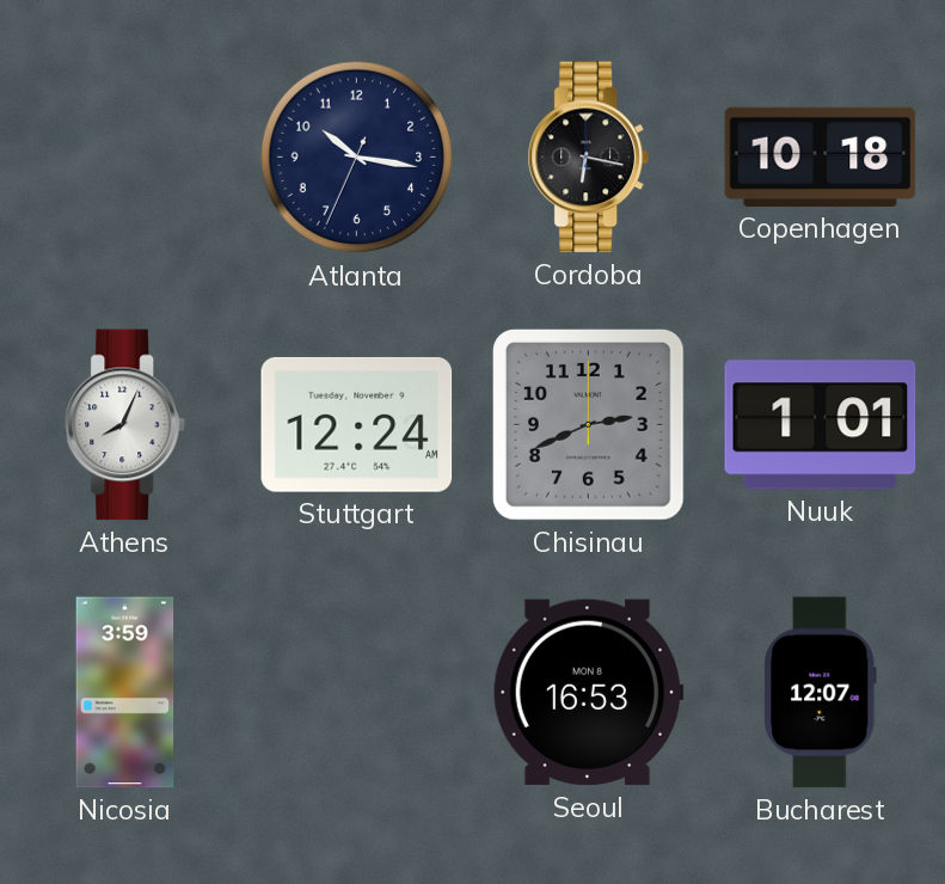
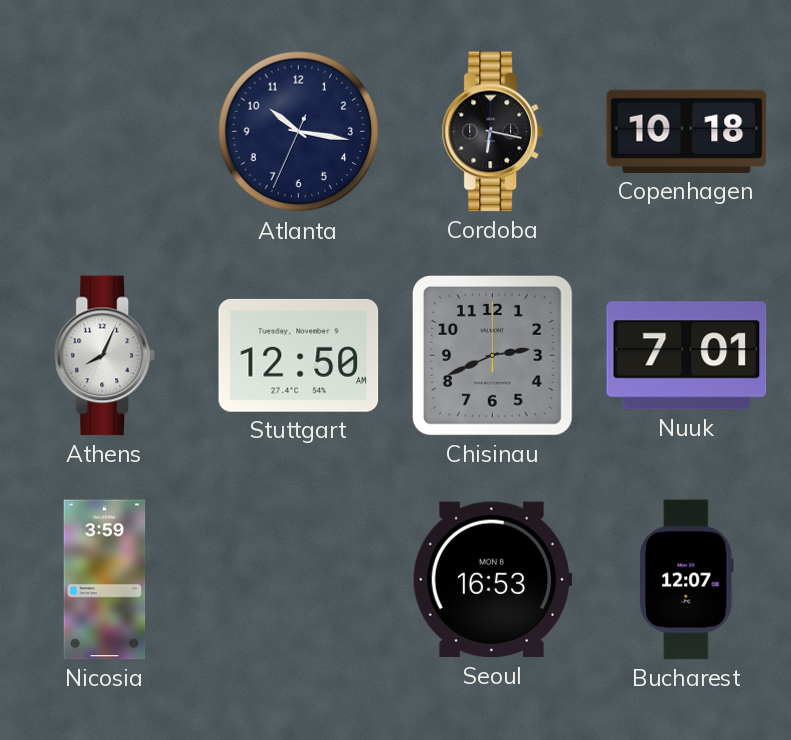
Stuttgart: 12:24 -> 12:50
Nuuk: 1:01 -> 7:01
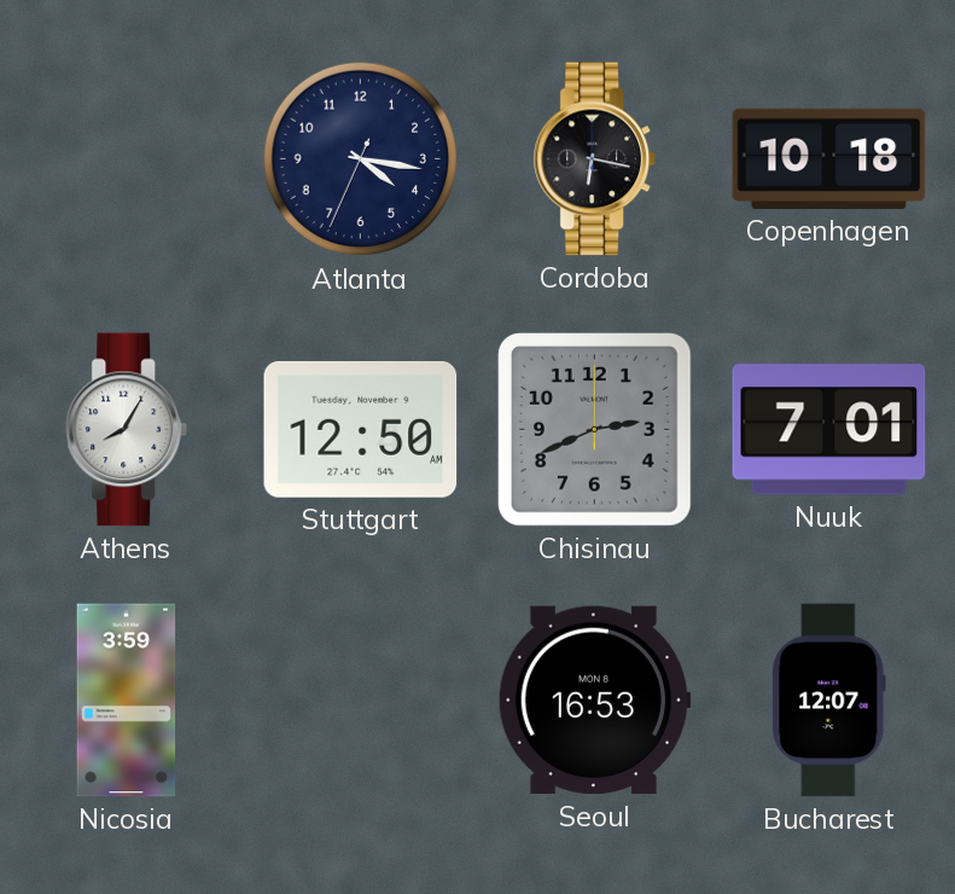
Atlanta: 10:16 -> 4:16
Athens: 8:04 -> 8:05
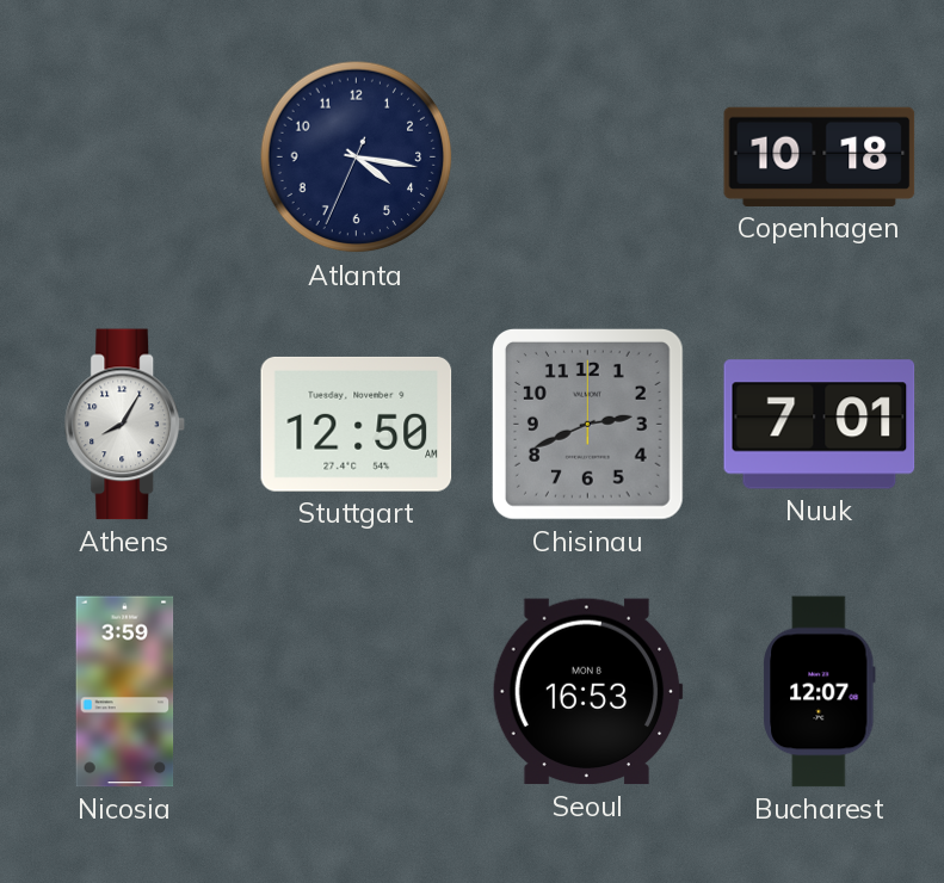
Cordoba: 6:17 -> none
